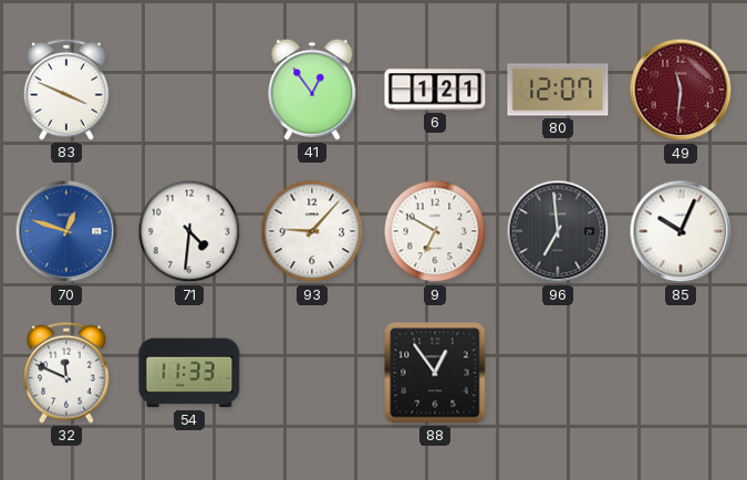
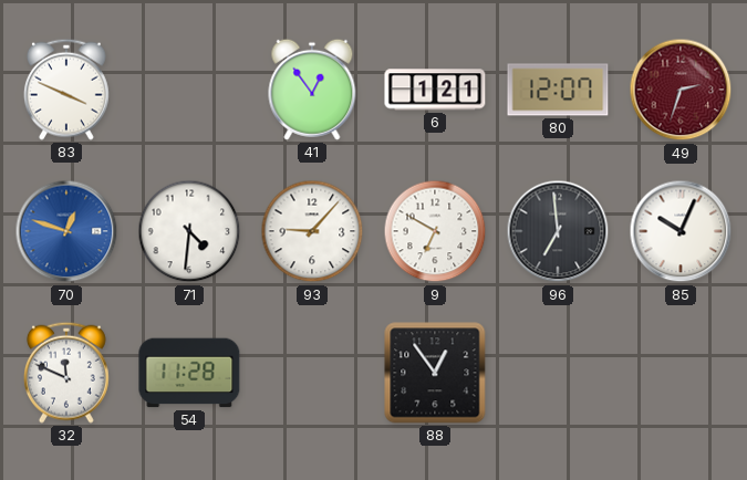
49: 11:31 -> 2:33
54: 11:33 -> 11:28
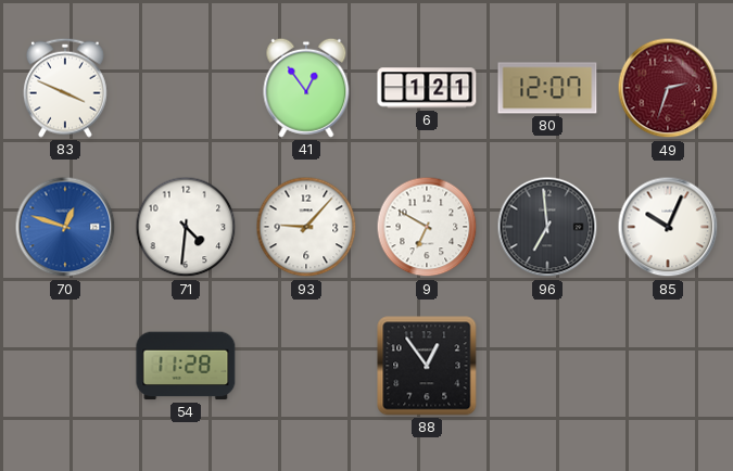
32: 11:49 -> none
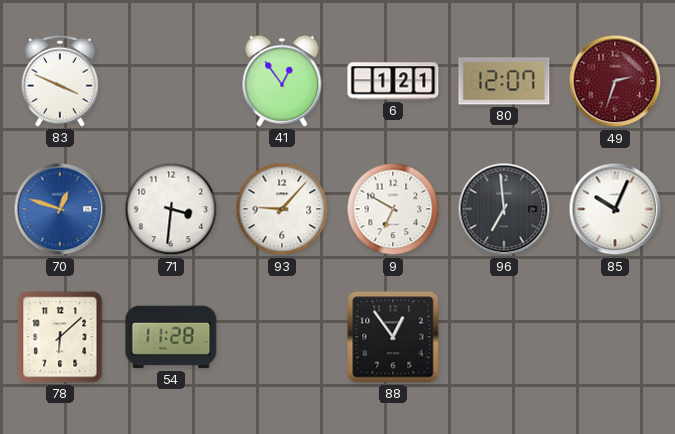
71: 4:31 -> 3:31
78: none -> 6:08
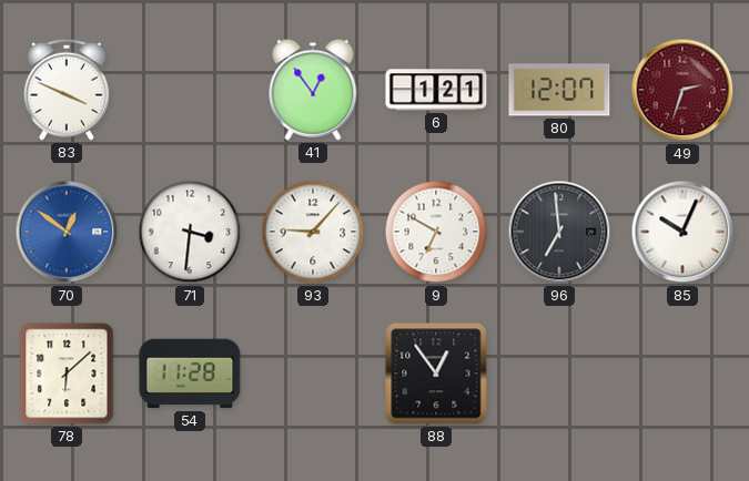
70: 12:48 -> 12:51
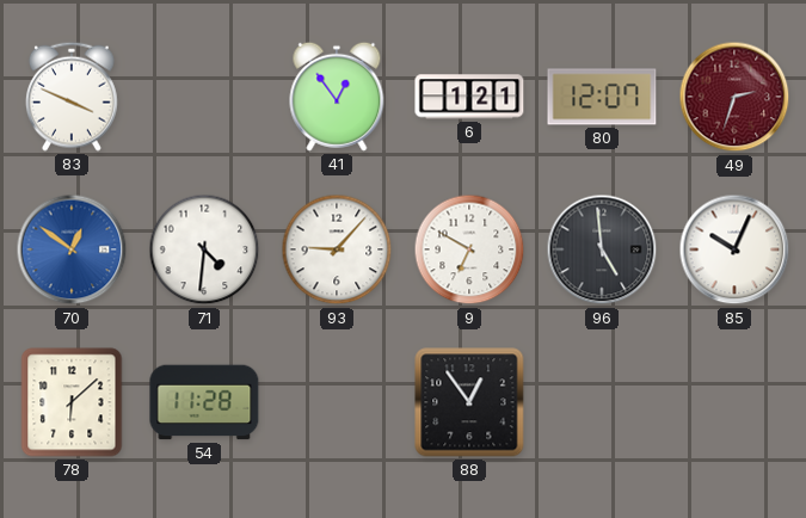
71: 3:31 -> 4:31
96: 6:59 -> 4:59
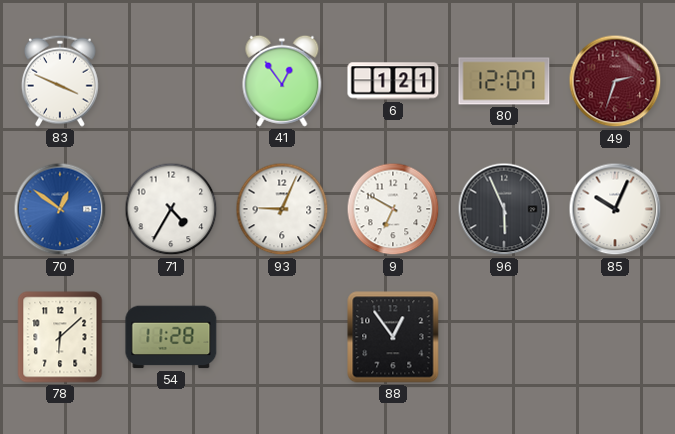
71: 4:31 -> 4:35
93: 9:07 -> 9:04
96: 4:59 -> 5:56
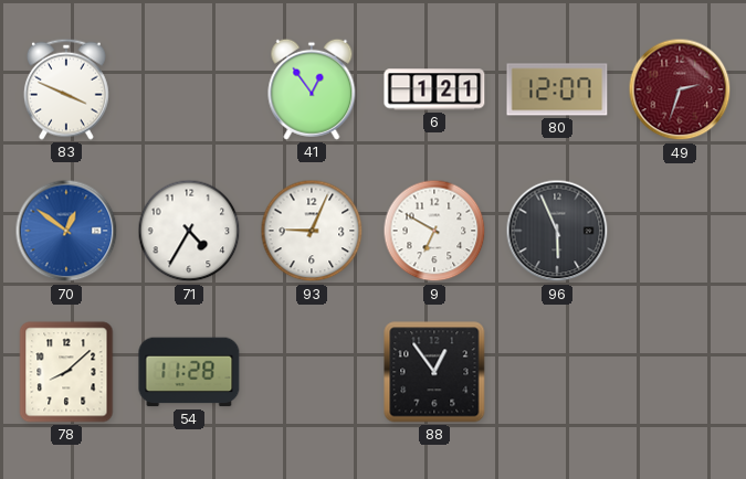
85: 10:04 -> none
78: 6:08 -> 8:08
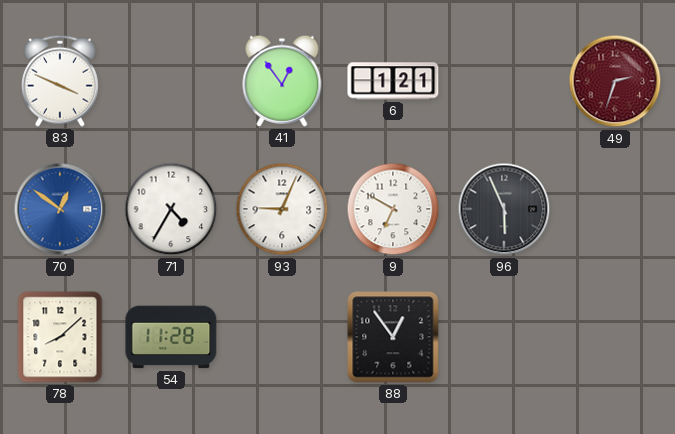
80: 12:07 -> none
